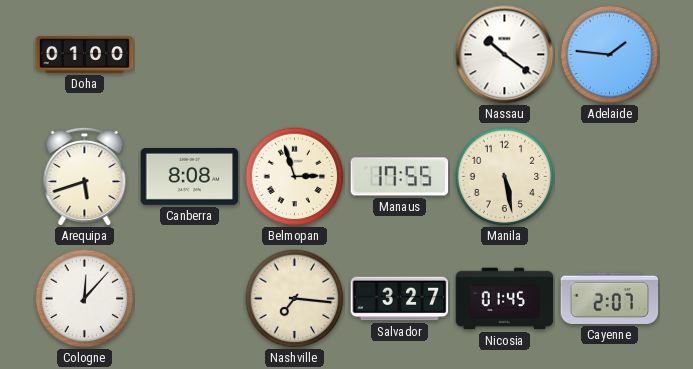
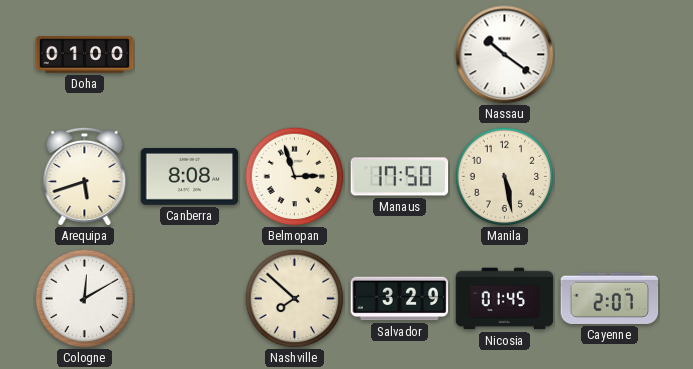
Adelaide: 1:46 -> none
Manaus: 17:55 -> 17:50
Cologne: 12:07 -> 12:10
Nashville: 7:16 -> 7:52
Salvador: 3:27 -> 3:29
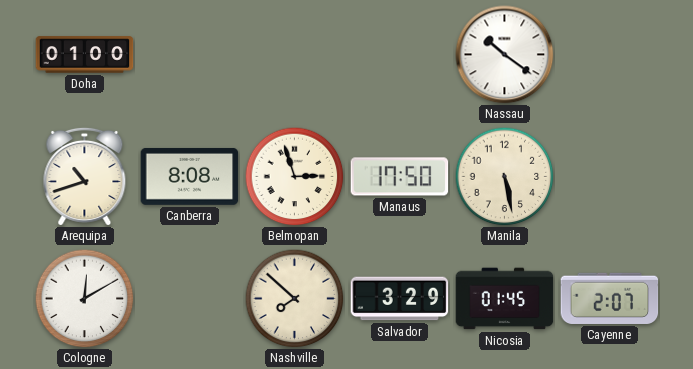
Arequipa: 5:42 -> 10:42
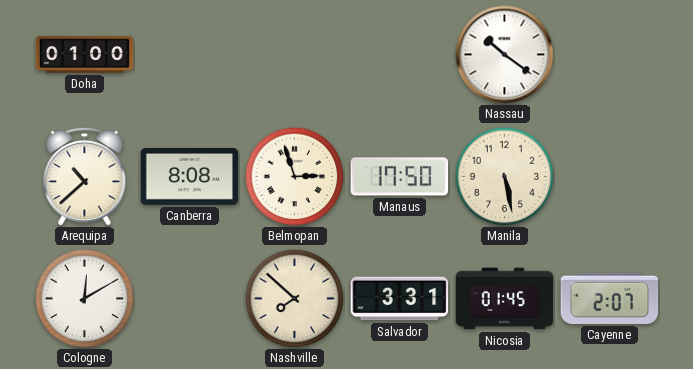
Arequipa: 10:42 -> 10:38
Salvador: 3:29 -> 3:31
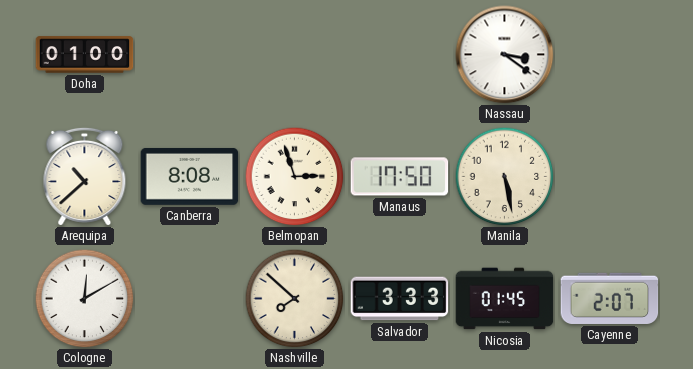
Nassau: 10:21 -> 3:21
Salvador: 3:31 -> 3:33
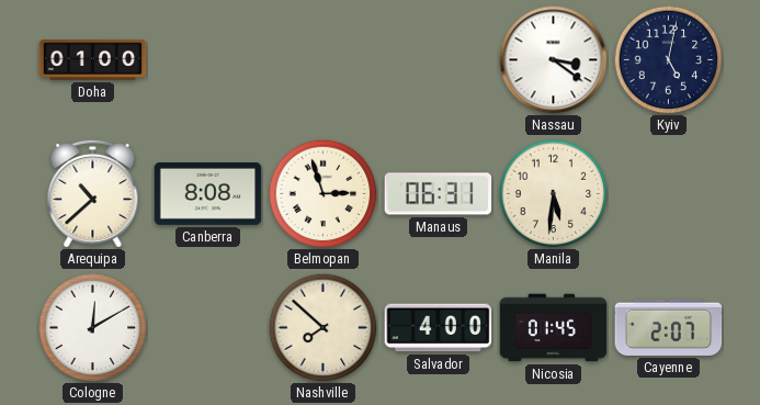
Kyiv: none -> 5:02
Manaus: 17:50 -> 06:31
Manila: 5:28 -> 5:31
Salvador: 3:33 -> 4:00
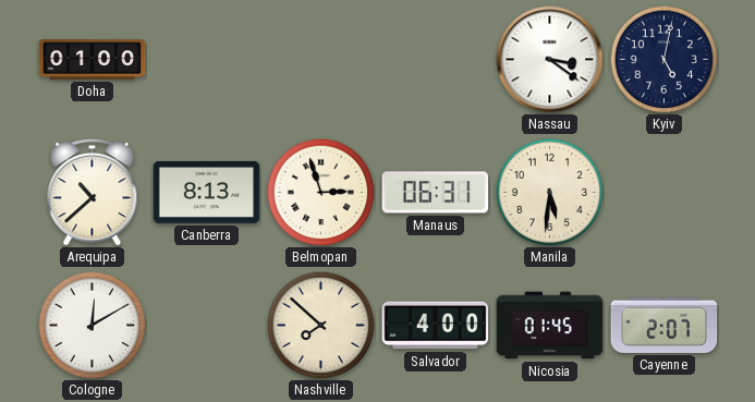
Canberra: 8:08 -> 8:13
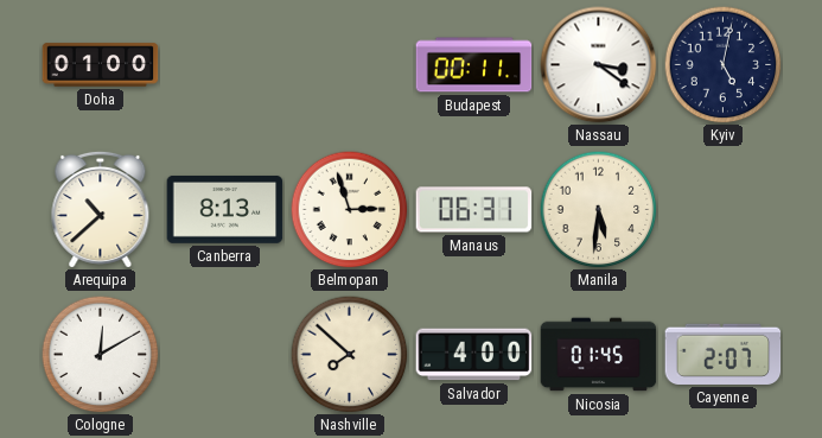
Budapest: none -> 00:11
